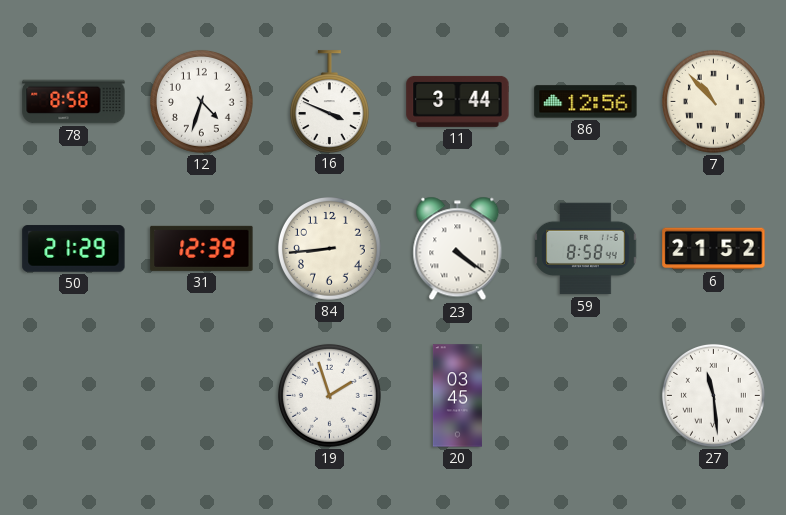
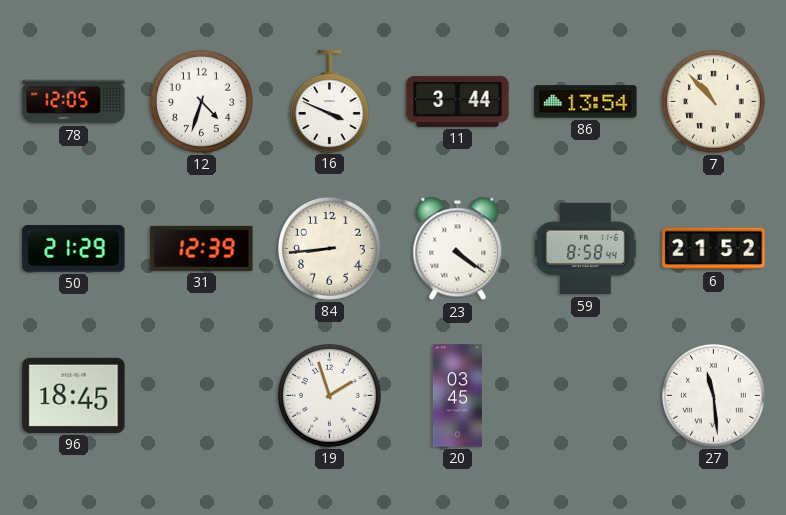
78: 8:58 -> 12:05
86: 12:56 -> 13:54
96: none -> 18:45
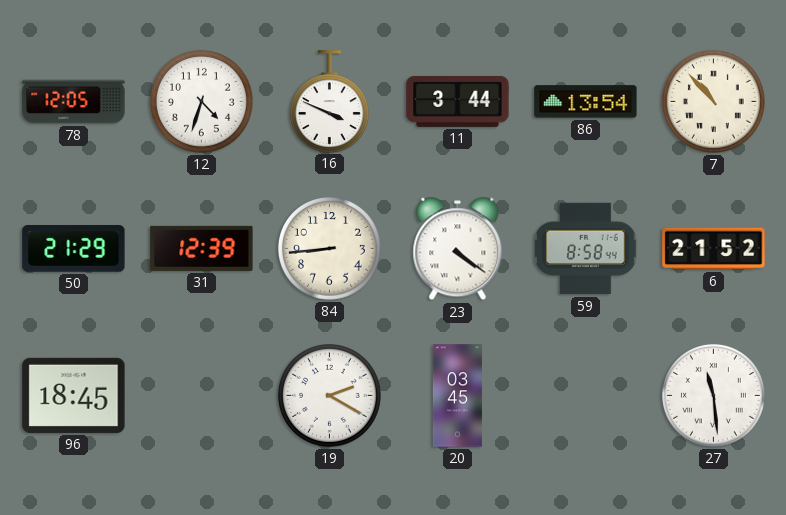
19: 1:57 -> 2:20
